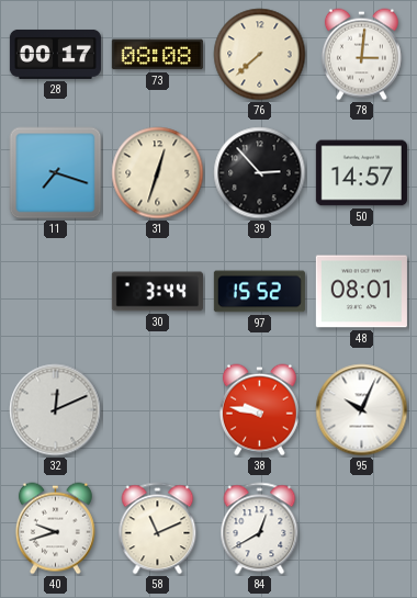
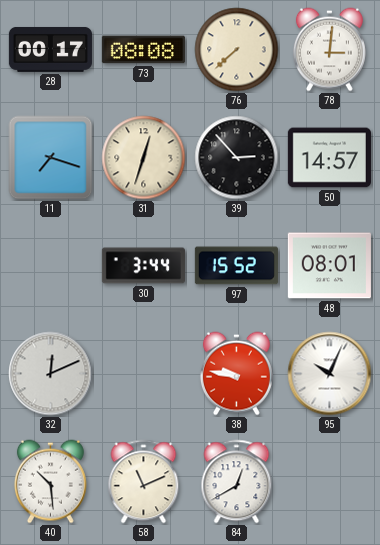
40: 9:42 -> 10:29
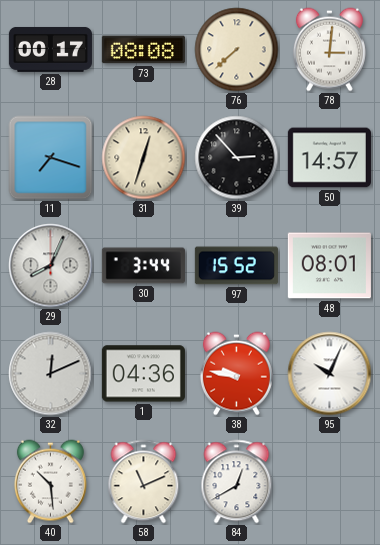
29: none -> 8:04
1: none -> 04:36
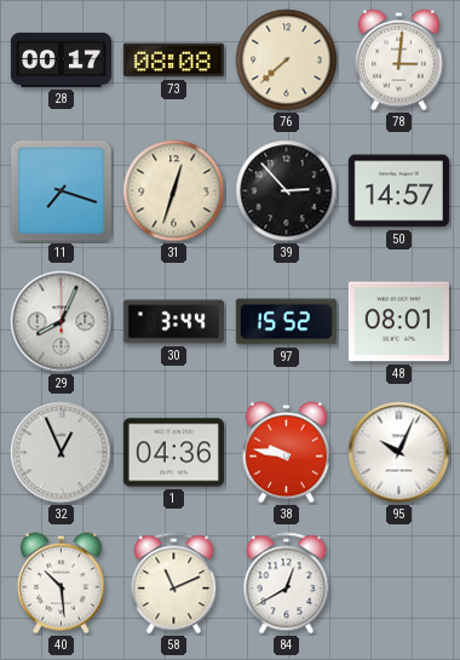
32: 12:11 -> 12:56
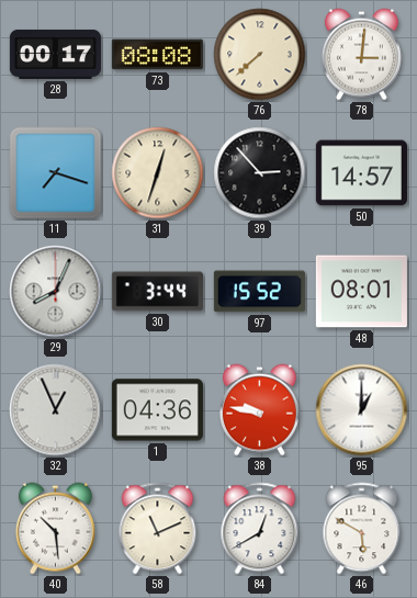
95: 10:04 -> 1:00
46: none -> 5:50
